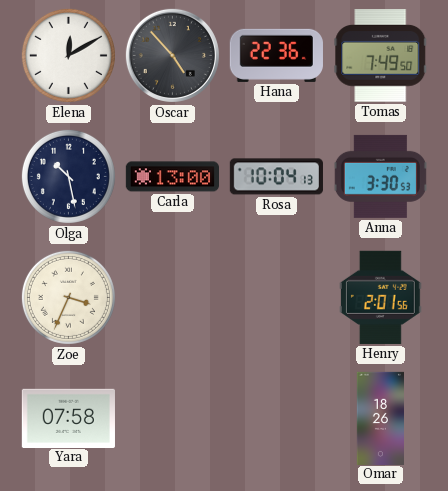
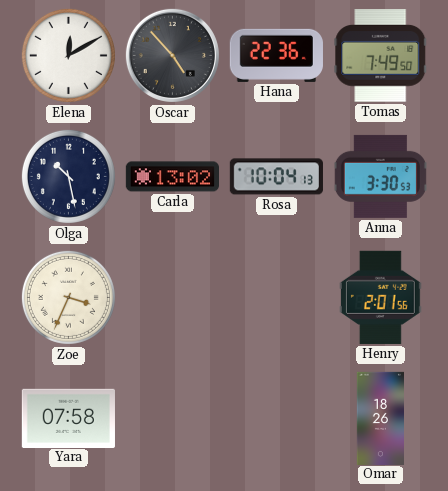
Carla: 13:00 -> 13:02
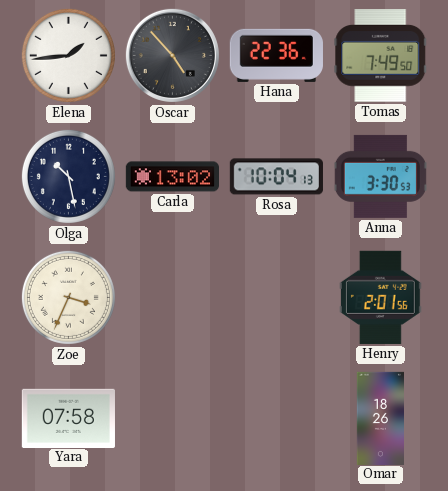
Elena: 12:10 -> 1:44
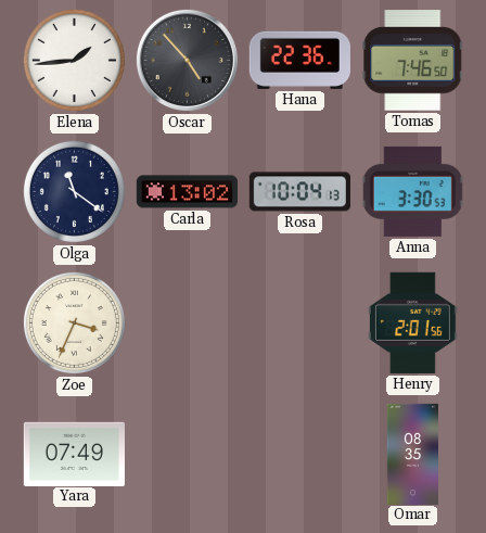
Tomas: 7:49 -> 7:46
Olga: 10:28 -> 11:21
Yara: 07:58 -> 07:49
Omar: 18:26 -> 08:35
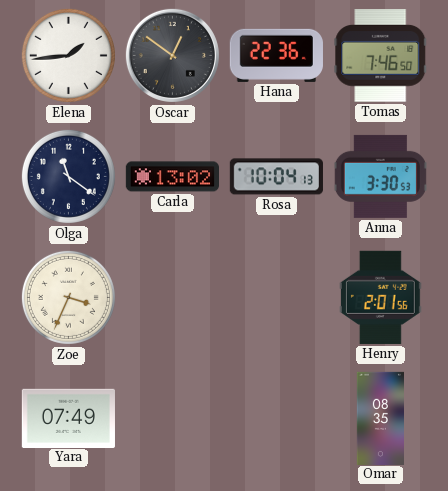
Oscar: 4:53 -> 12:51
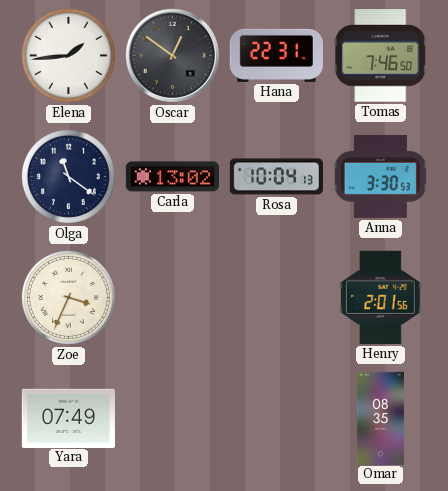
Hana: 22:36 -> 22:31
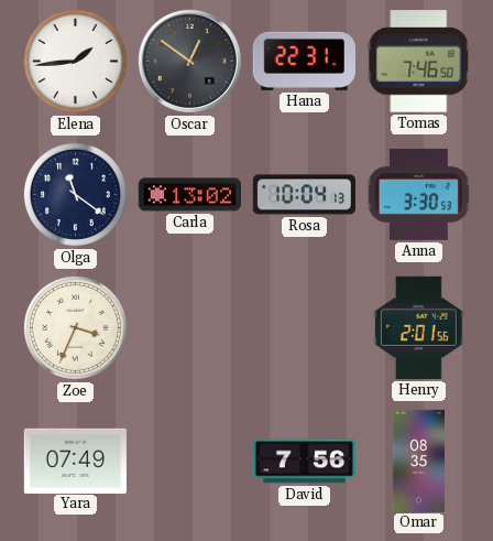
David: none -> 7:56
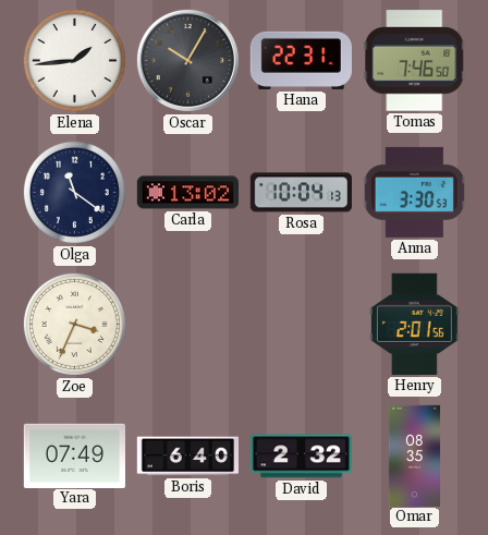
Oscar: 12:51 -> 10:05
Boris: none -> 6:40
David: 7:56 -> 2:32
